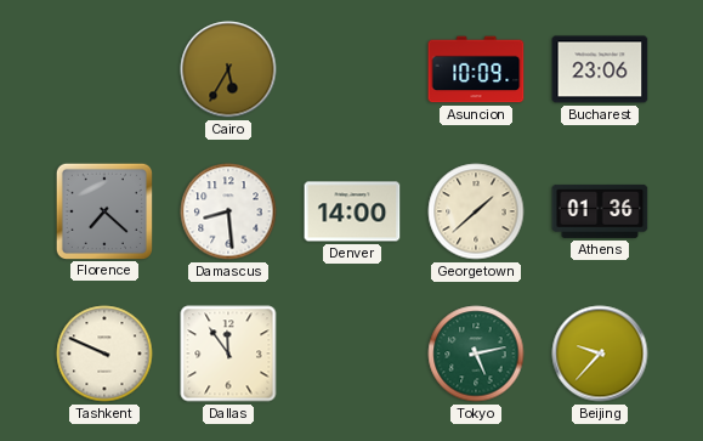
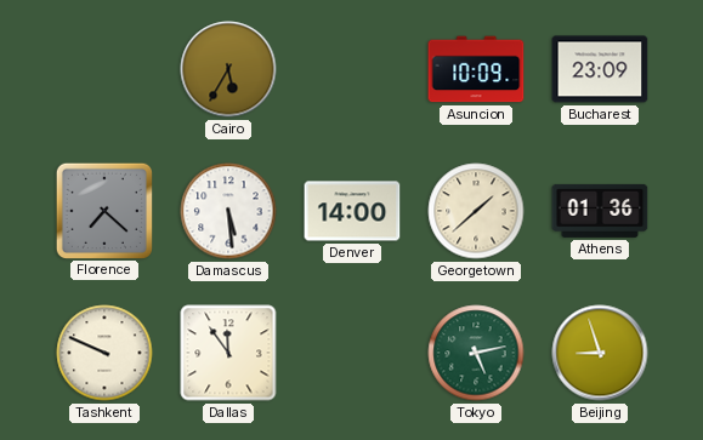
Bucharest: 23:06 -> 23:09
Damascus: 8:29 -> 5:29
Beijing: 9:37 -> 8:57
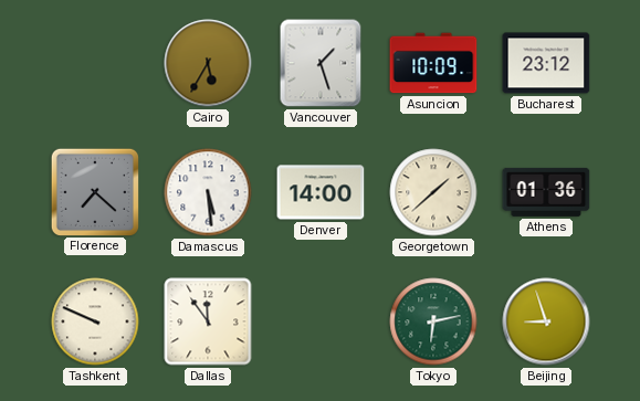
Vancouver: none -> 1:27
Bucharest: 23:09 -> 23:12
Tokyo: 5:13 -> 6:13
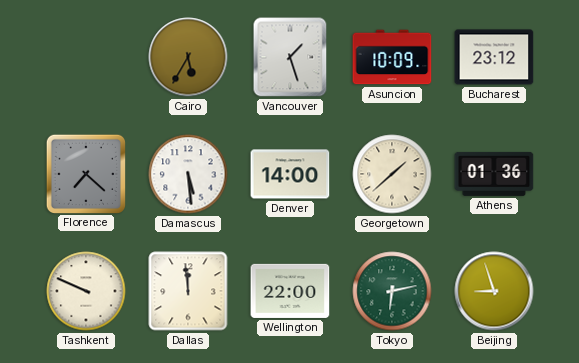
Dallas: 11:54 -> 11:59
Wellington: none -> 22:00
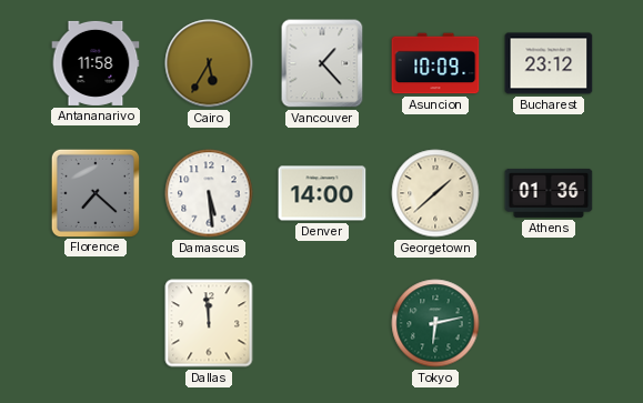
Antananarivo: none -> 11:58
Vancouver: 1:27 -> 1:23
Tashkent: 9:49 -> none
Wellington: 22:00 -> none
Beijing: 8:57 -> none
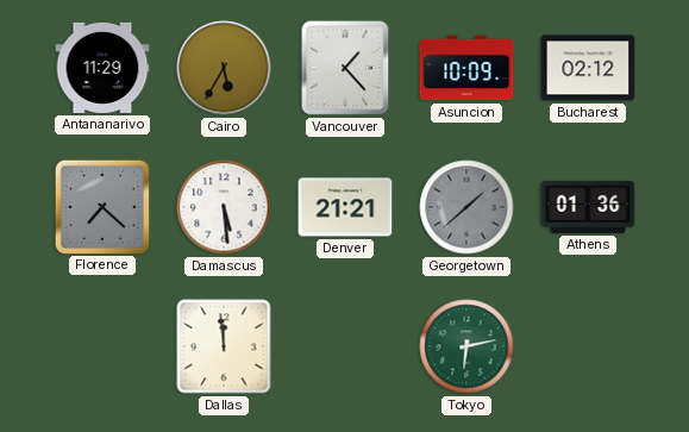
Antananarivo: 11:58 -> 11:29
Bucharest: 23:12 -> 02:12
Denver: 14:00 -> 21:21
Georgetown dial: cream -> grey
